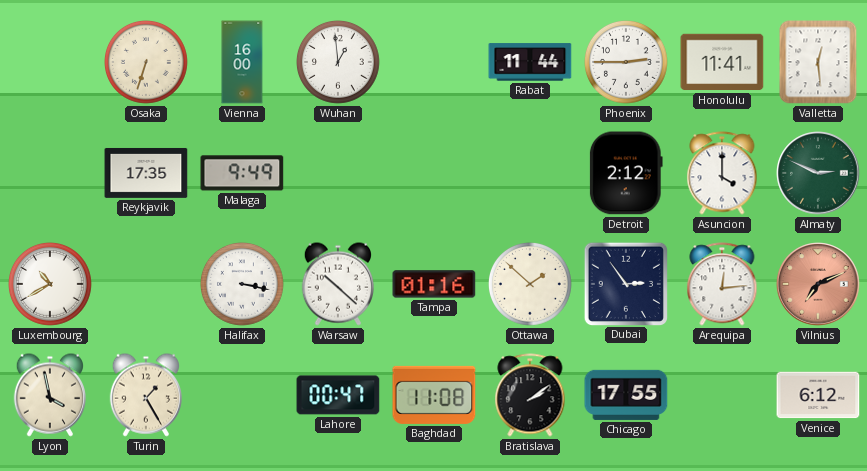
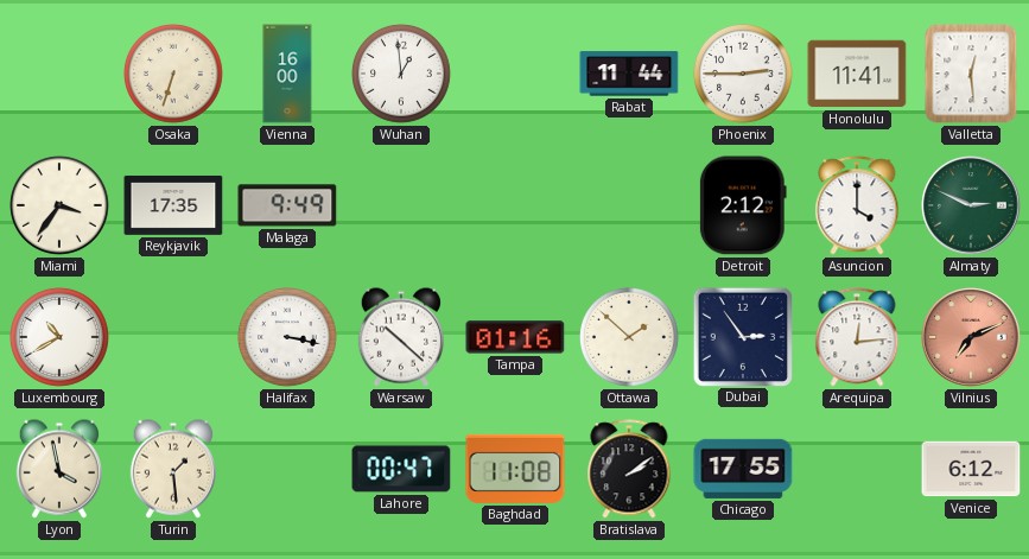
Miami: none -> 3:36
Turin: 1:25 -> 1:29
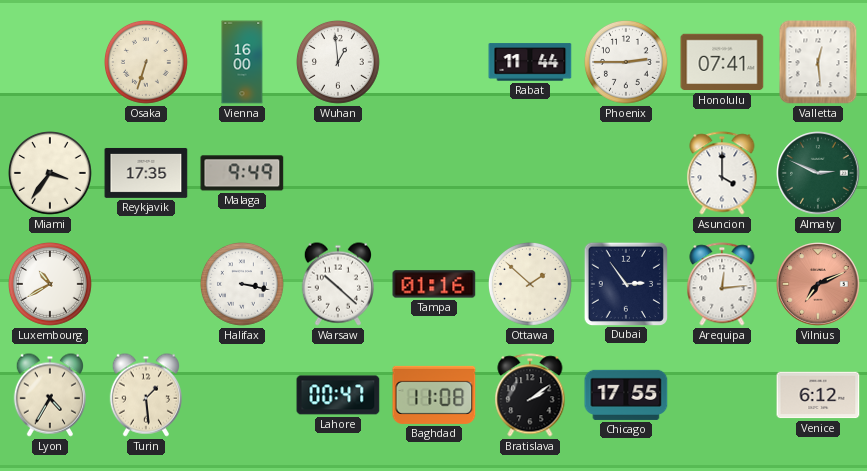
Honolulu: 11:41 -> 07:41
Detroit: 2:12 -> none
Lyon: 3:58 -> 4:35
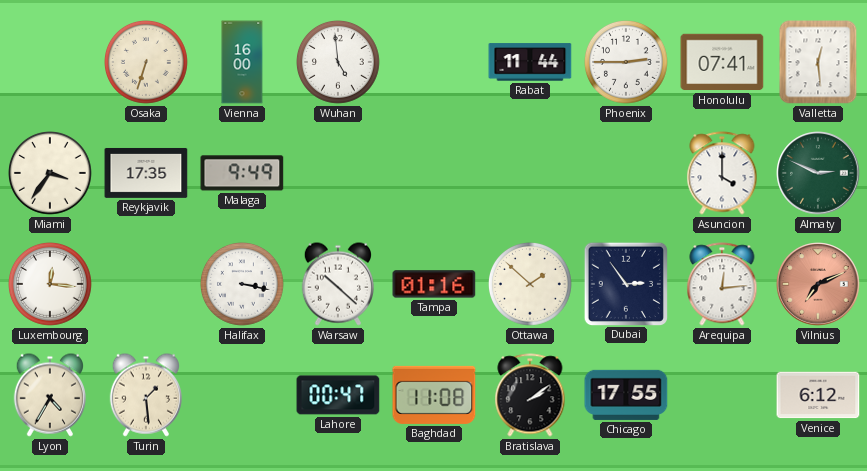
Wuhan: 12:59 -> 4:59
Luxembourg: 10:40 -> 12:16
